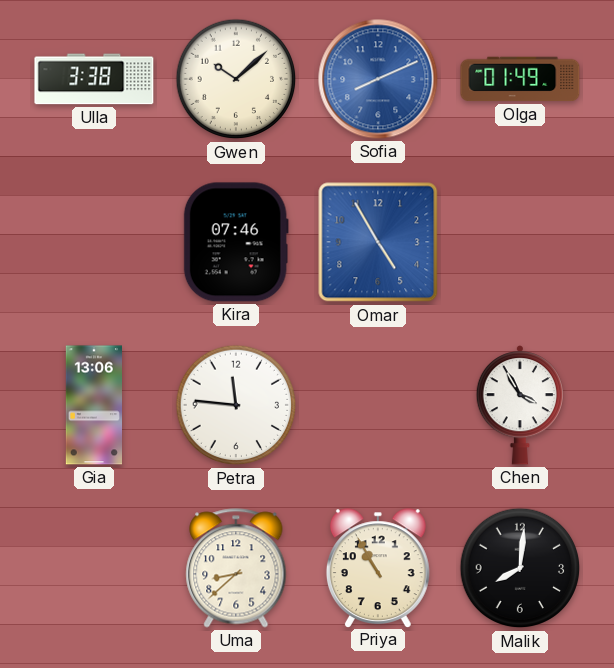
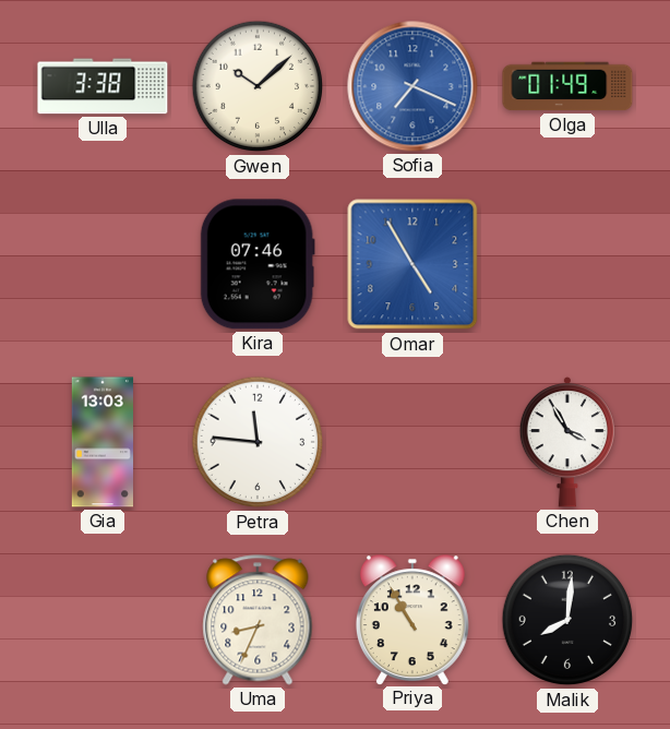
Sofia: 8:11 -> 7:19
Gia: 13:06 -> 13:03
Uma: 8:38 -> 8:34
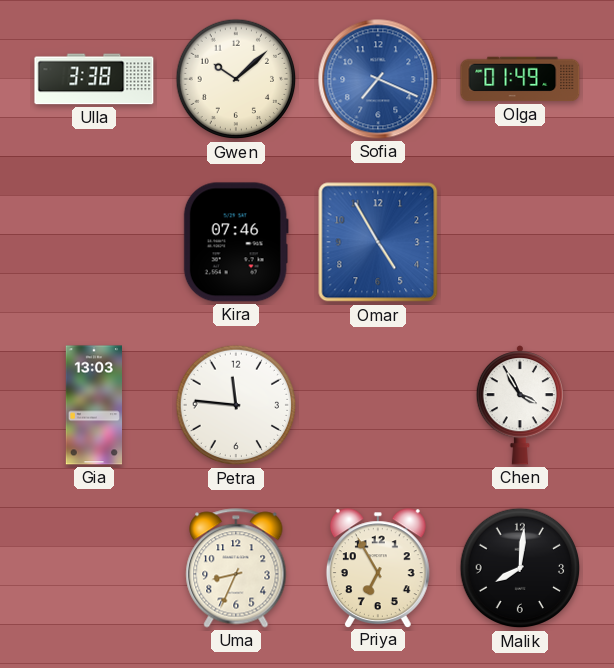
Priya: 10:55 -> 6:55
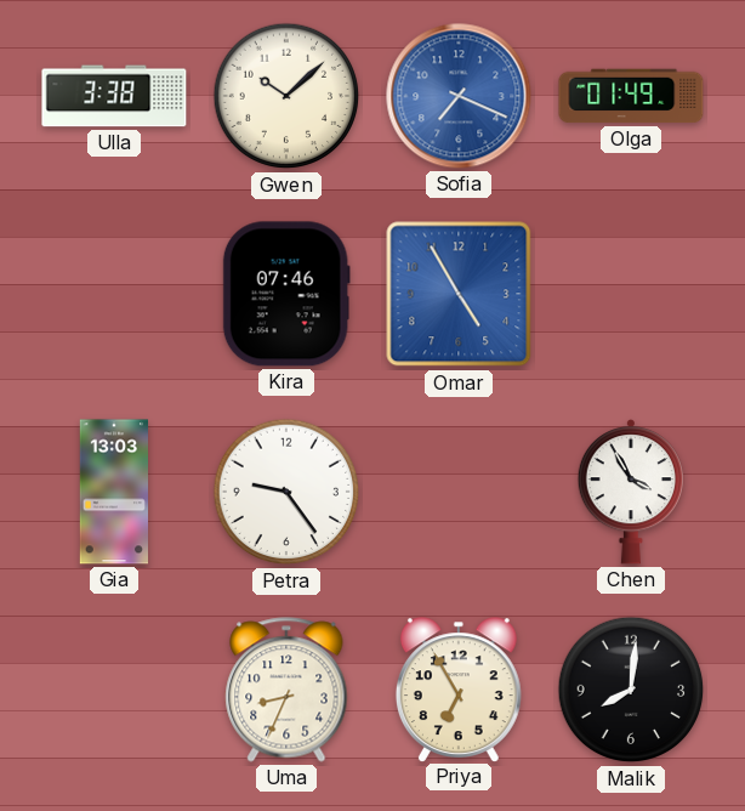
Petra: 11:46 -> 9:24
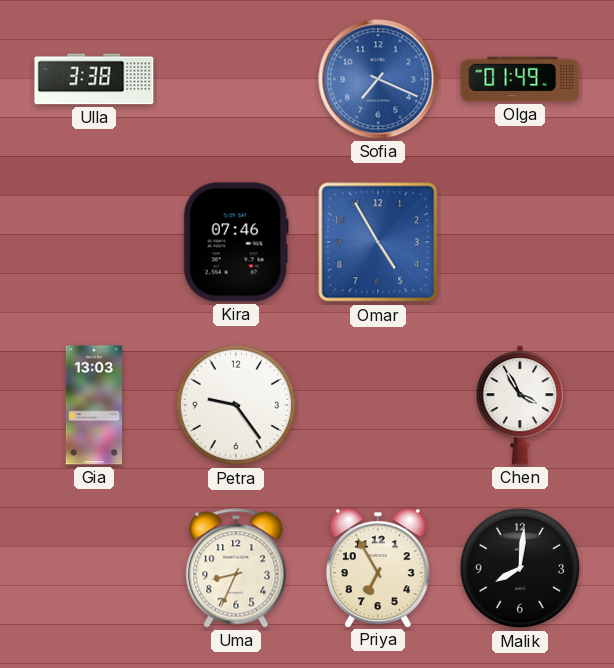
Gwen: 10:08 -> none
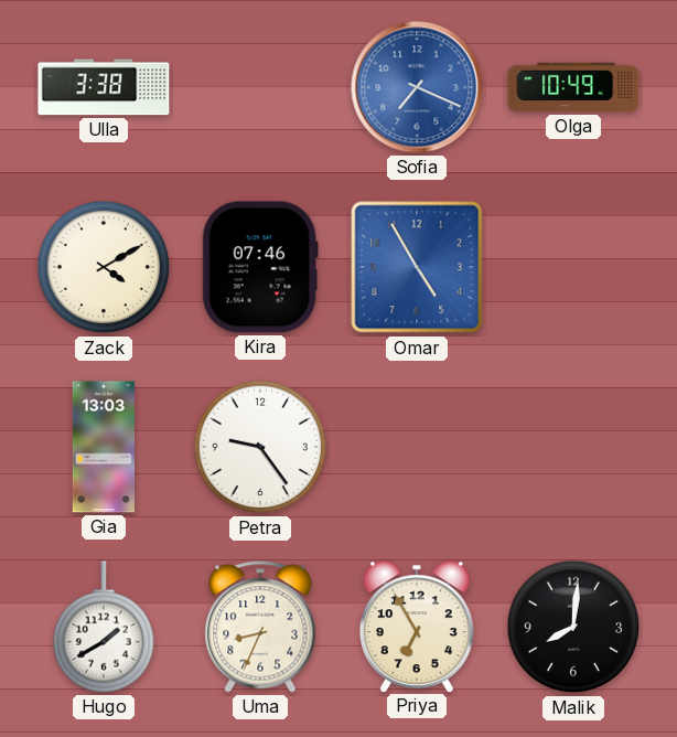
Olga: 01:49 -> 10:49
Zack: none -> 4:10
Chen: 3:55 -> none
Hugo: none -> 1:40
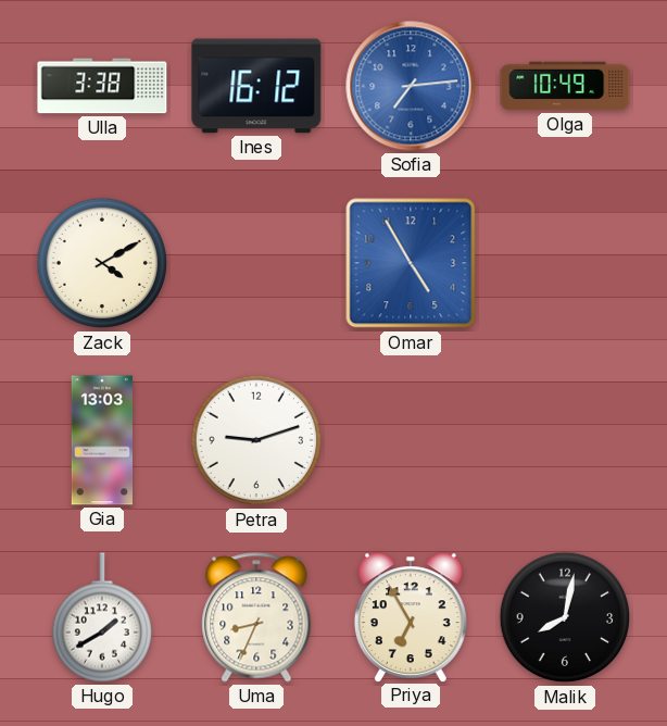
Ines: none -> 16:12
Sofia: 7:19 -> 7:14
Kira: 07:46 -> none
Petra: 9:24 -> 9:12
Malik: 8:01 -> 8:02
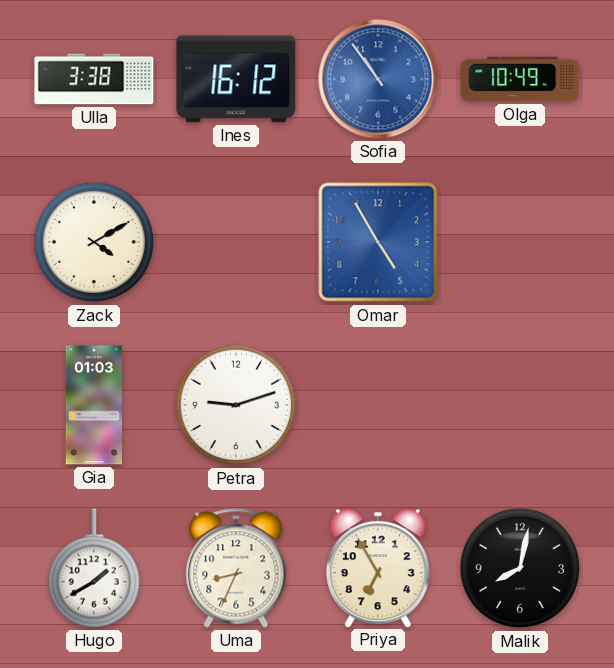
Sofia: 7:14 -> 10:54
Gia: 13:03 -> 01:03
